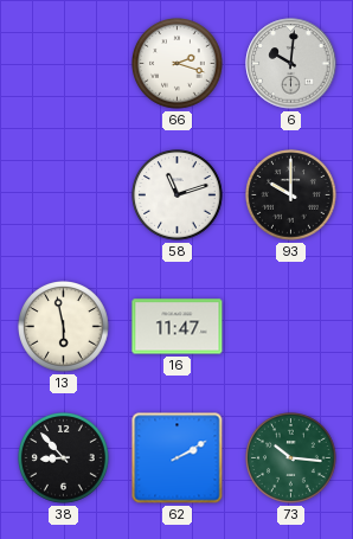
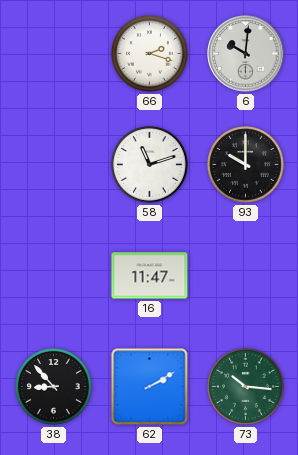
13: 5:58 -> none
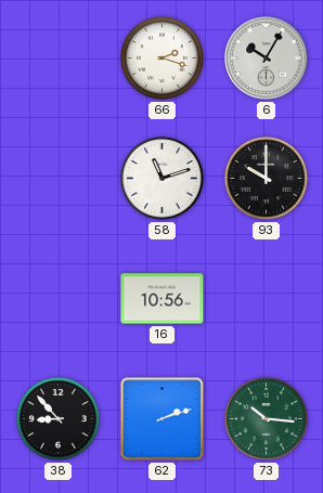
6: 10:01 -> 10:05
16: 11:47 -> 10:56
62: 2:10 -> 2:12
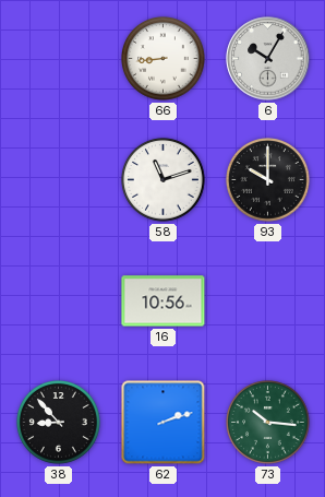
66: 2:18 -> 8:44
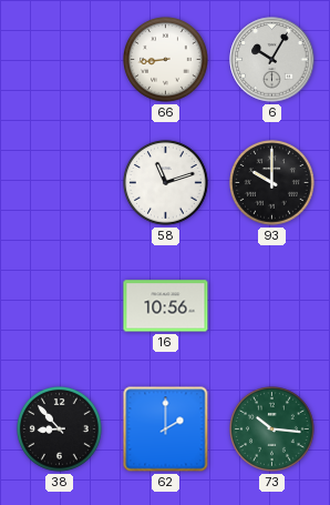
62: 2:12 -> 2:00
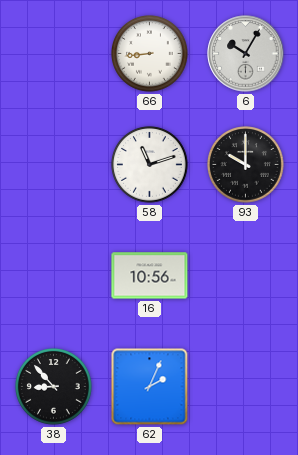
62: 2:00 -> 2:04
73: 10:16 -> none
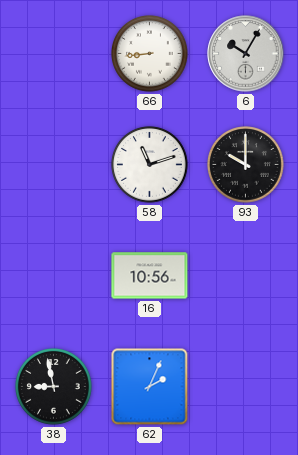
38: 8:53 -> 8:58
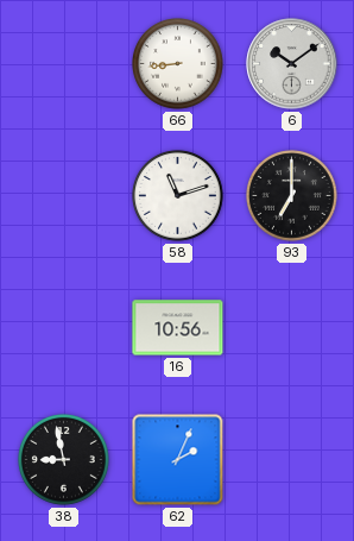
6: 10:05 -> 10:09
93: 10:00 -> 7:00
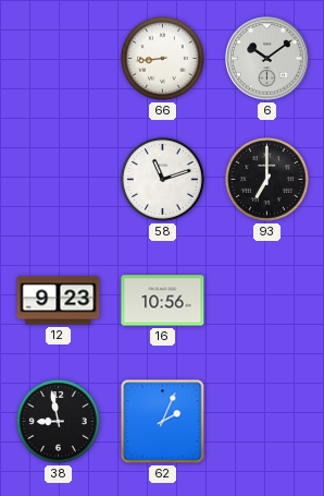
12: none -> 9:23
